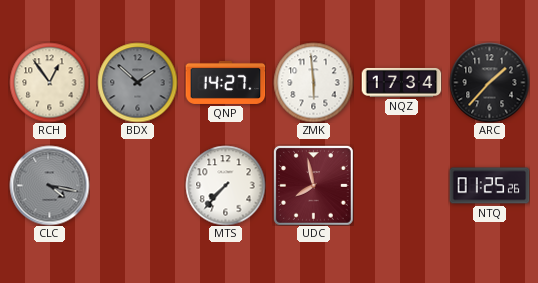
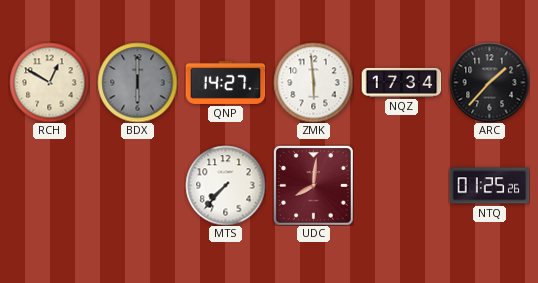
RCH: 12:54 -> 12:50
BDX: 1:52 -> 6:00
CLC: 4:17 -> none
UDC: 7:58 -> 8:01
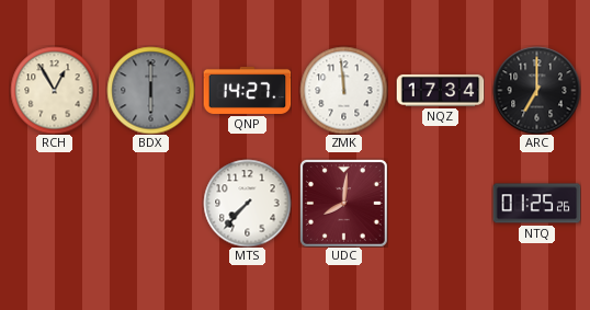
RCH: 12:50 -> 12:55
ZMK: 5:59 -> 11:59
ARC: 1:37 -> 7:00
